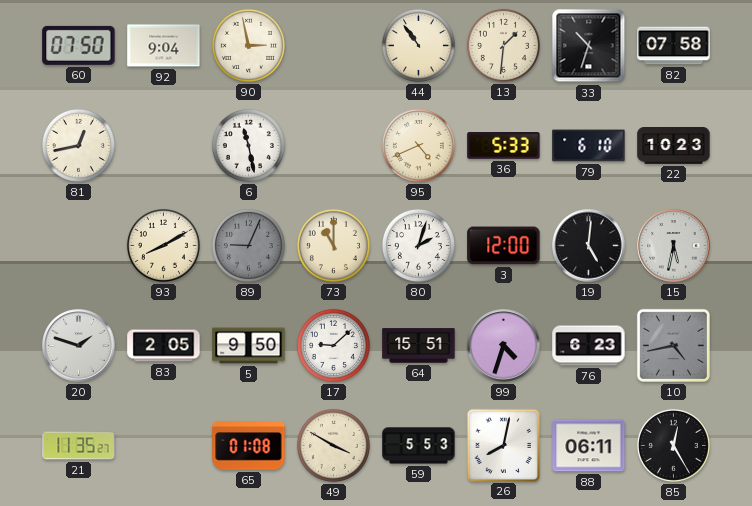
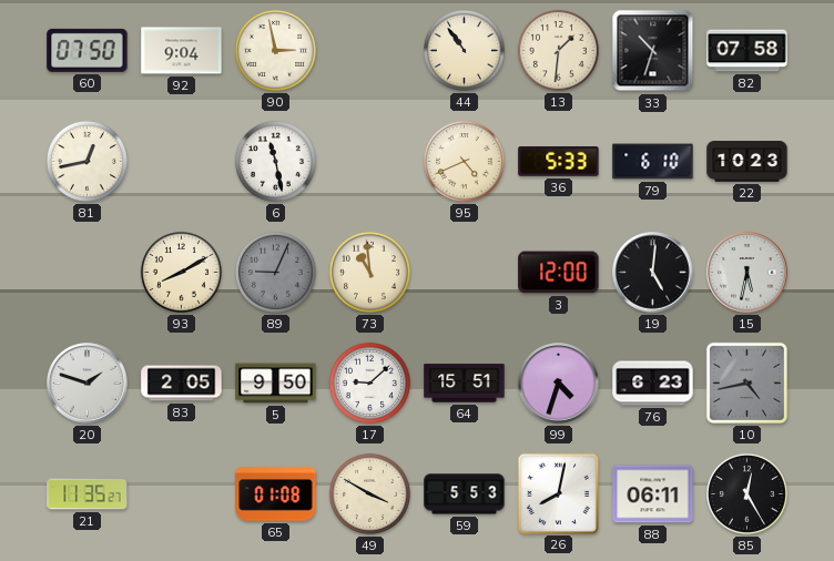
73: 11:00 -> 10:59
80: 2:03 -> none
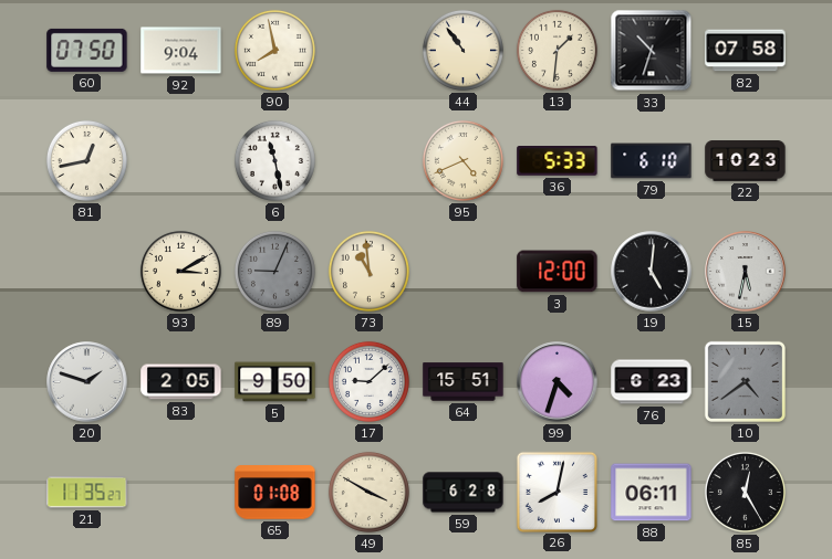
90: 2:58 -> 7:58
93: 8:10 -> 3:10
10: 4:43 -> 4:39
59: 5:53 -> 6:28
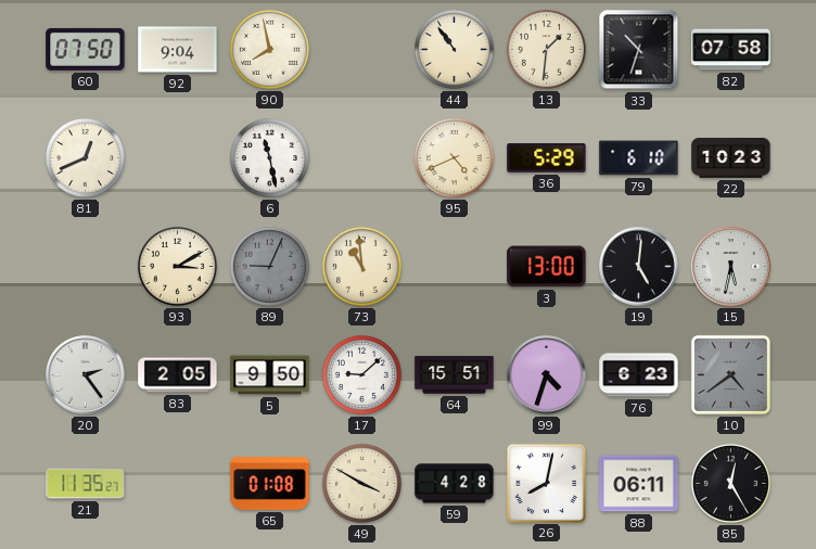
81: 12:43 -> 12:41
36: 5:33 -> 5:29
3: 12:00 -> 13:00
20: 1:48 -> 2:24
59: 6:28 -> 4:28
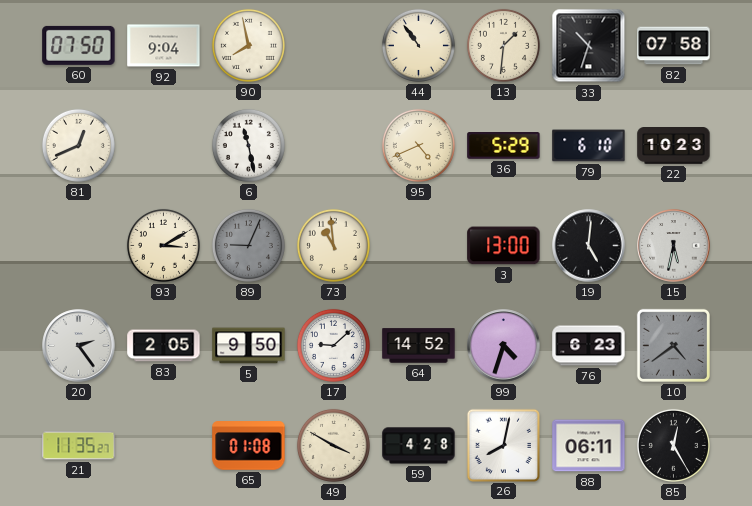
64: 15:51 -> 14:52
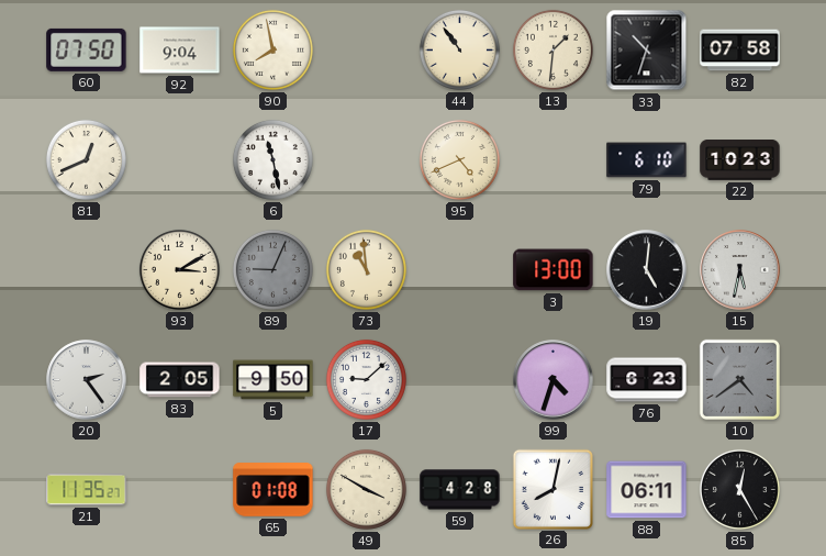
36: 5:29 -> none
64: 14:52 -> none
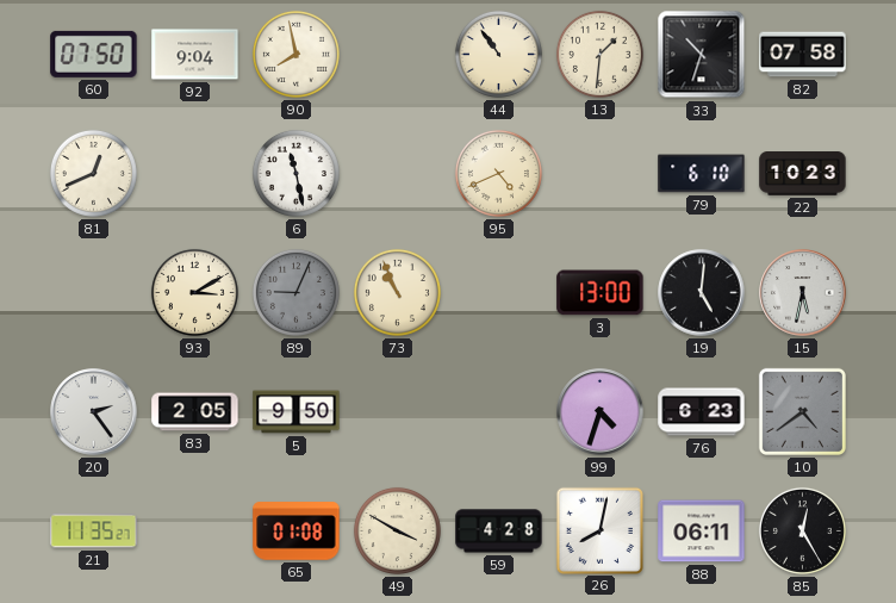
73: 10:59 -> 10:56
17: 9:08 -> none
